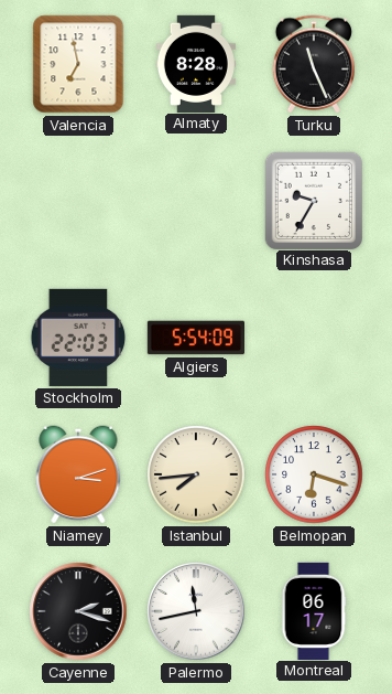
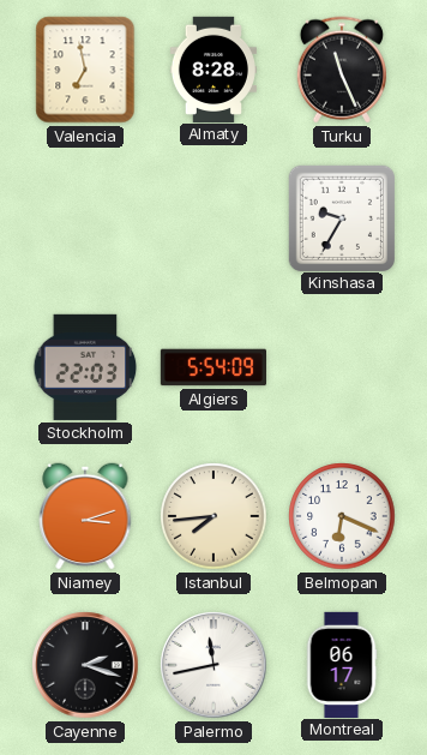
Belmopan: 6:18 -> 6:19
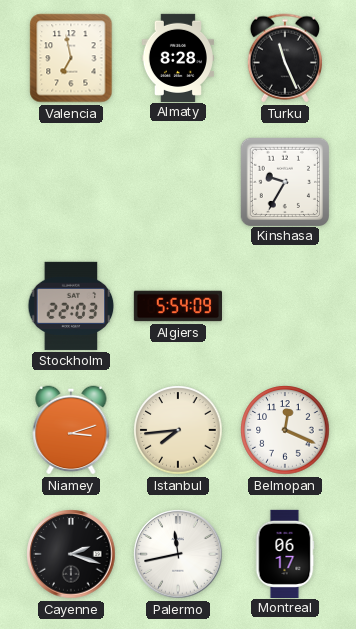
Belmopan: 6:19 -> 12:19
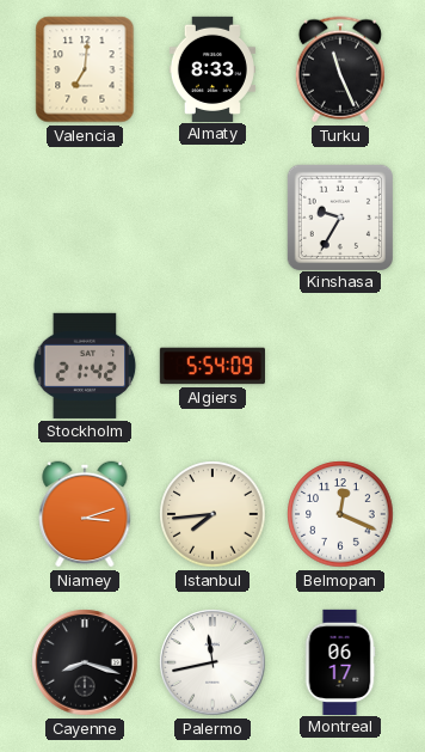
Valencia: 6:58 -> 7:01
Almaty: 8:28 -> 8:33
Stockholm: 22:03 -> 21:42
Cayenne: 2:18 -> 8:18
